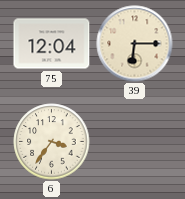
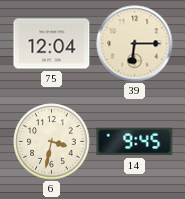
6: 3:36 -> 3:32
14: none -> 9:45
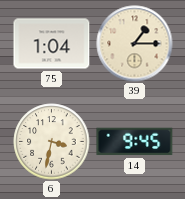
75: 12:04 -> 1:04
39: 6:15 -> 1:15
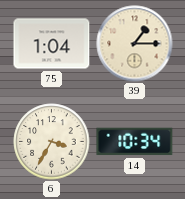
6: 3:32 -> 3:35
14: 9:45 -> 10:34
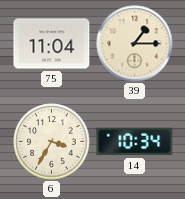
75: 1:04 -> 11:04
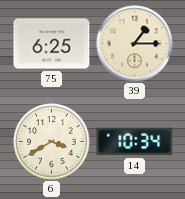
75: 11:04 -> 6:25
6: 3:35 -> 3:40
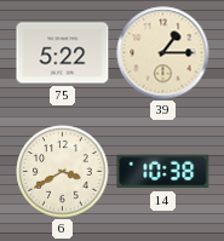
75: 6:25 -> 5:22
14: 10:34 -> 10:38
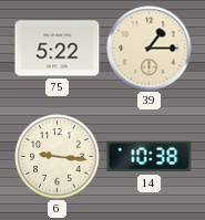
6: 3:40 -> 9:16
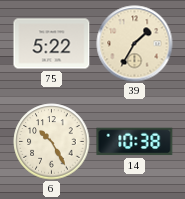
39: 1:15 -> 1:35
6: 9:16 -> 10:25
